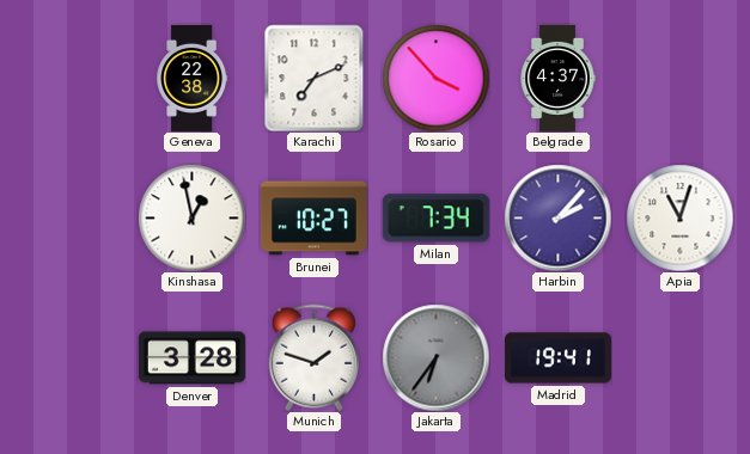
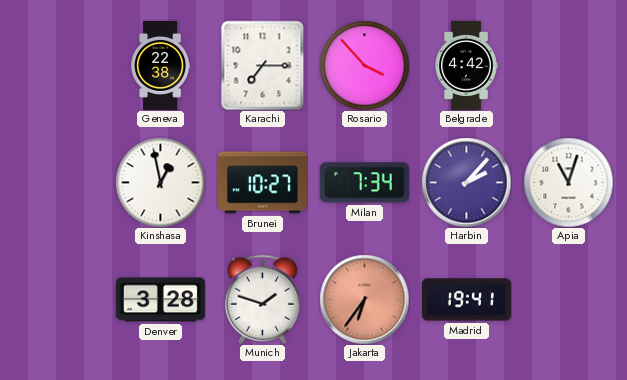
Karachi: 7:11 -> 7:15
Belgrade: 4:37 -> 4:42
Jakarta dial: grey -> salmon
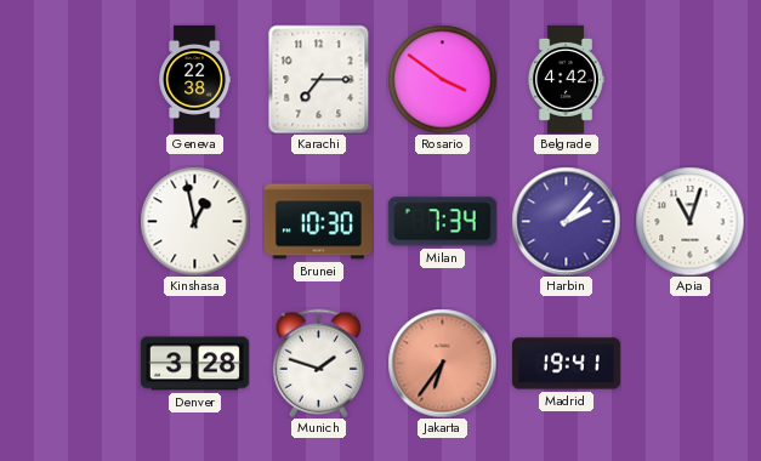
Rosario: 3:53 -> 3:51
Brunei: 10:27 -> 10:30
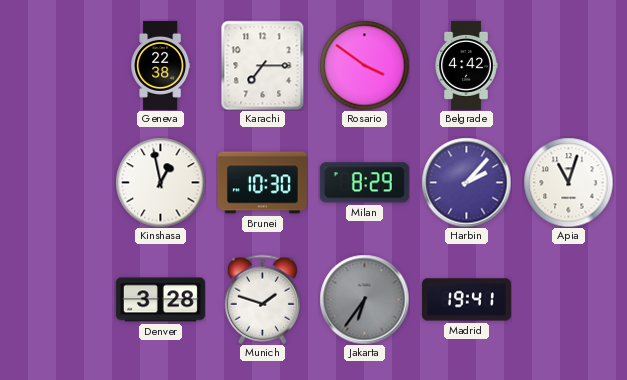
Milan: 7:34 -> 8:29
Jakarta dial: salmon -> grey
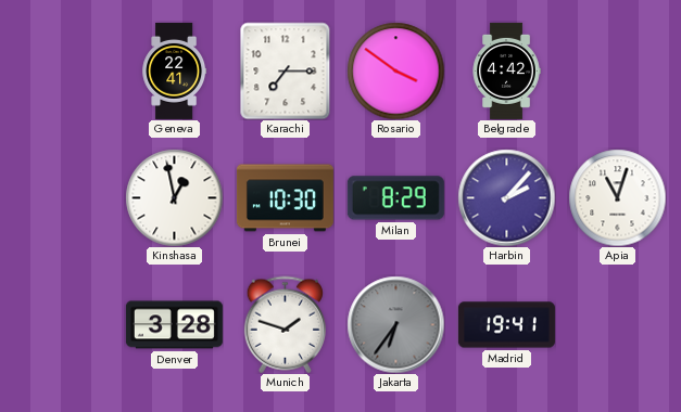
Geneva: 22:38 -> 22:41
